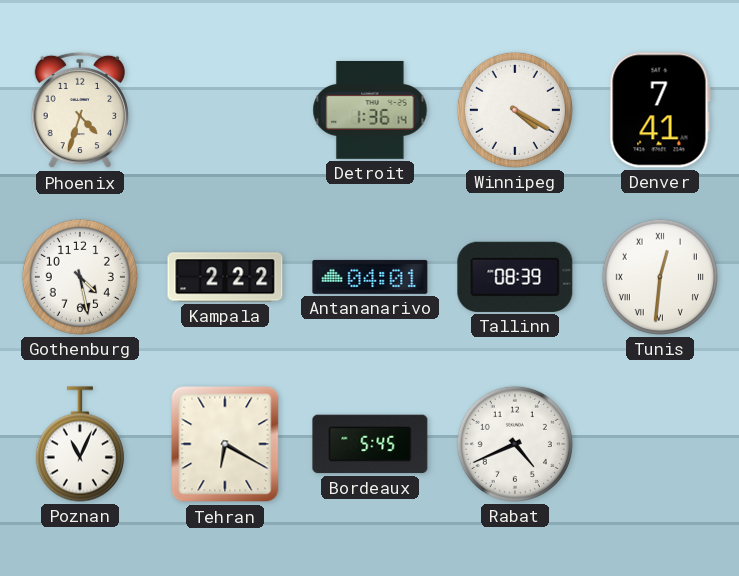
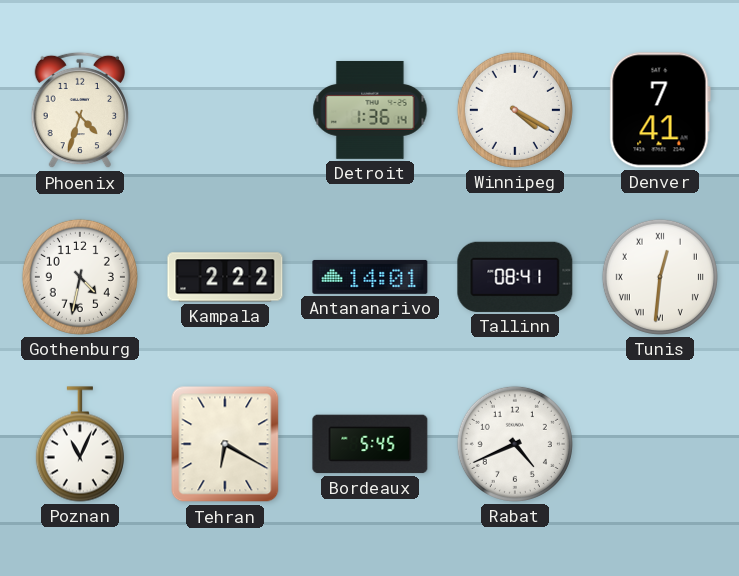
Gothenburg: 4:28 -> 4:32
Antananarivo: 04:01 -> 14:01
Tallinn: 08:39 -> 08:41
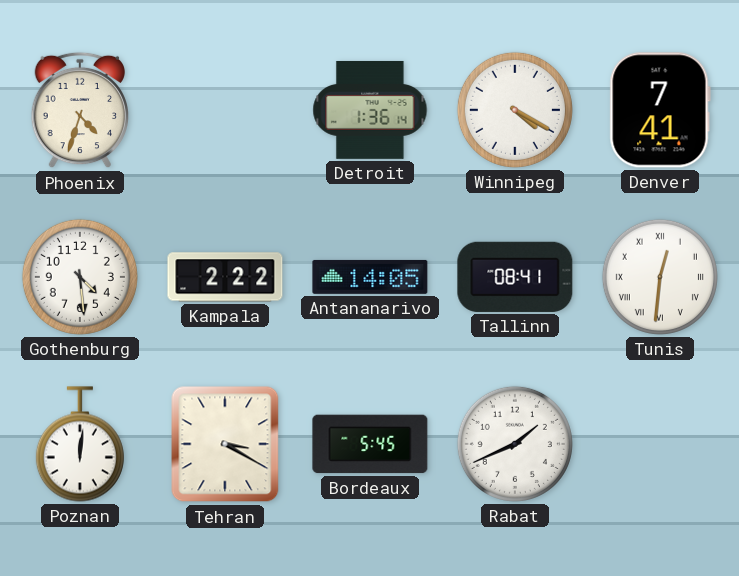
Gothenburg: 4:32 -> 4:29
Antananarivo: 14:01 -> 14:05
Poznan: 11:04 -> 12:01
Tehran: 6:20 -> 3:20
Rabat: 4:41 -> 1:41
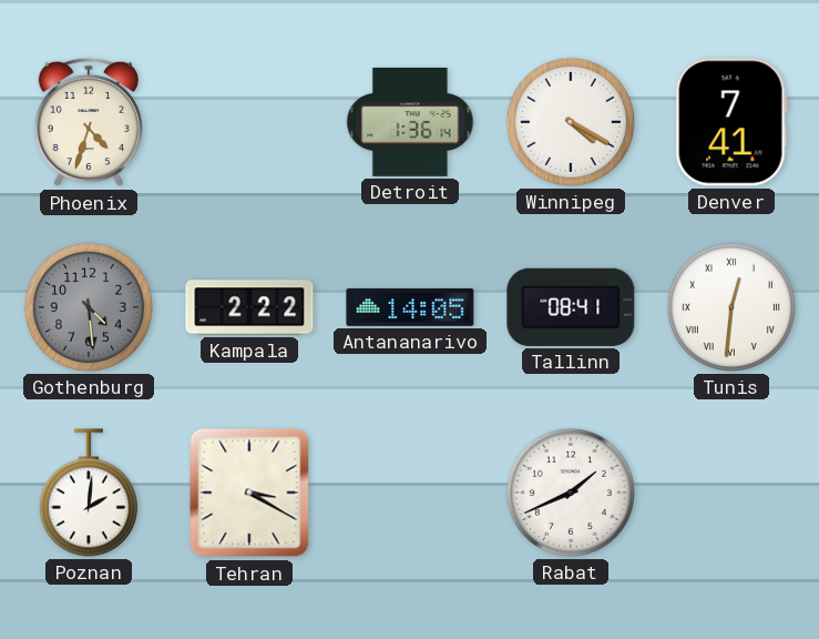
Gothenburg dial: white -> grey
Poznan: 12:01 -> 2:01
Bordeaux: 5:45 -> none
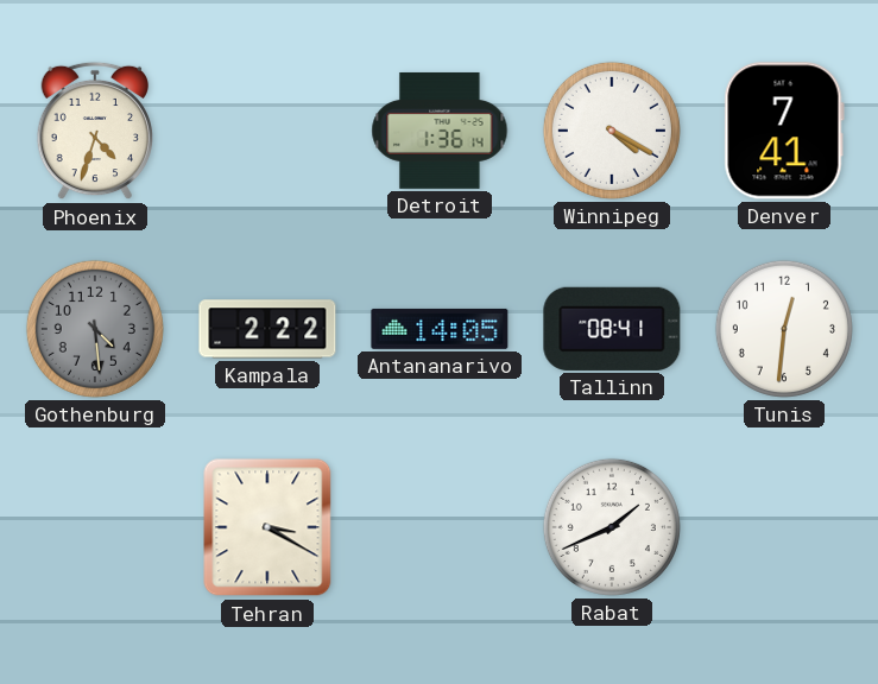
Tunis numerals: Roman -> Arabic
Poznan: 2:01 -> none
